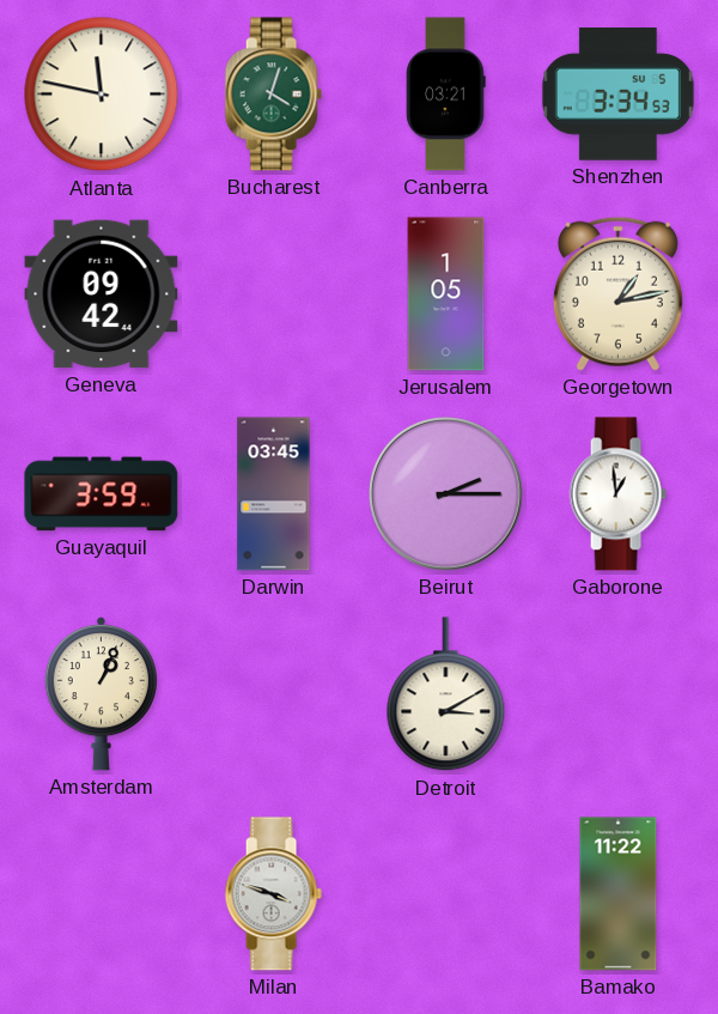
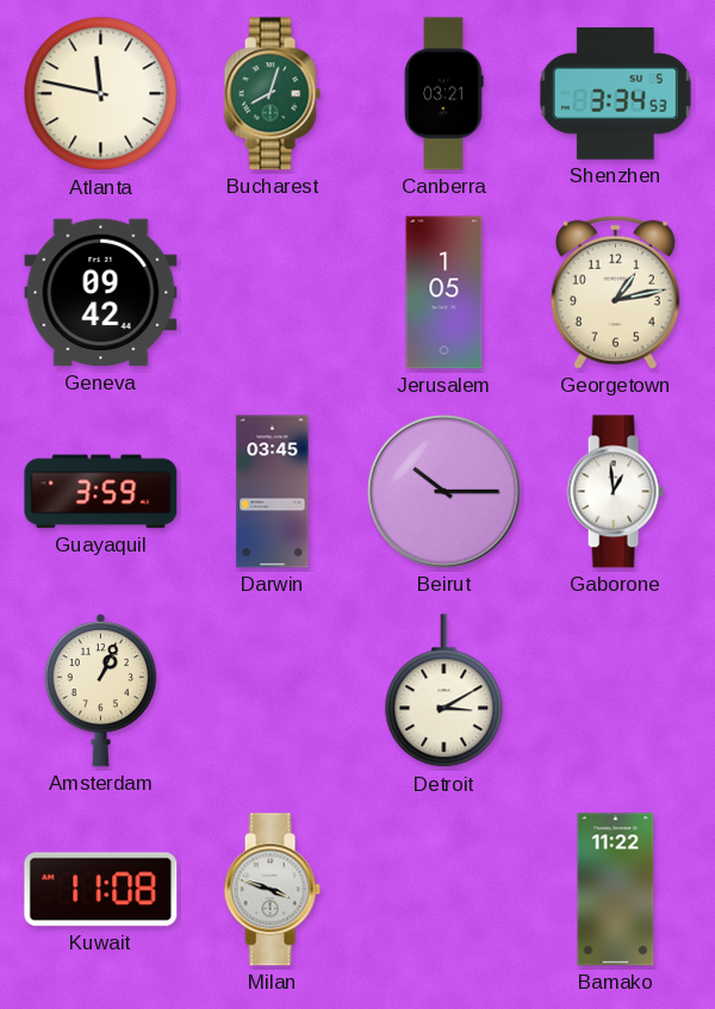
Bucharest: 4:03 -> 8:03
Beirut: 2:15 -> 10:15
Kuwait: none -> 11:08
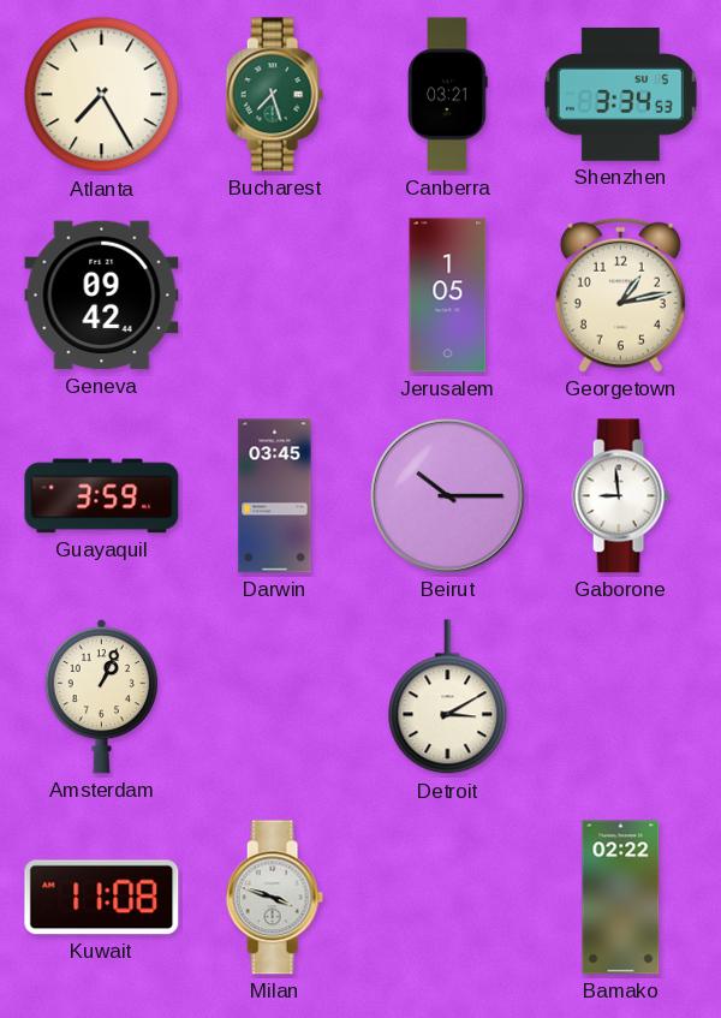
Atlanta: 11:47 -> 7:25
Bucharest: 8:03 -> 7:27
Gaborone: 12:59 -> 8:59
Bamako: 11:22 -> 02:22
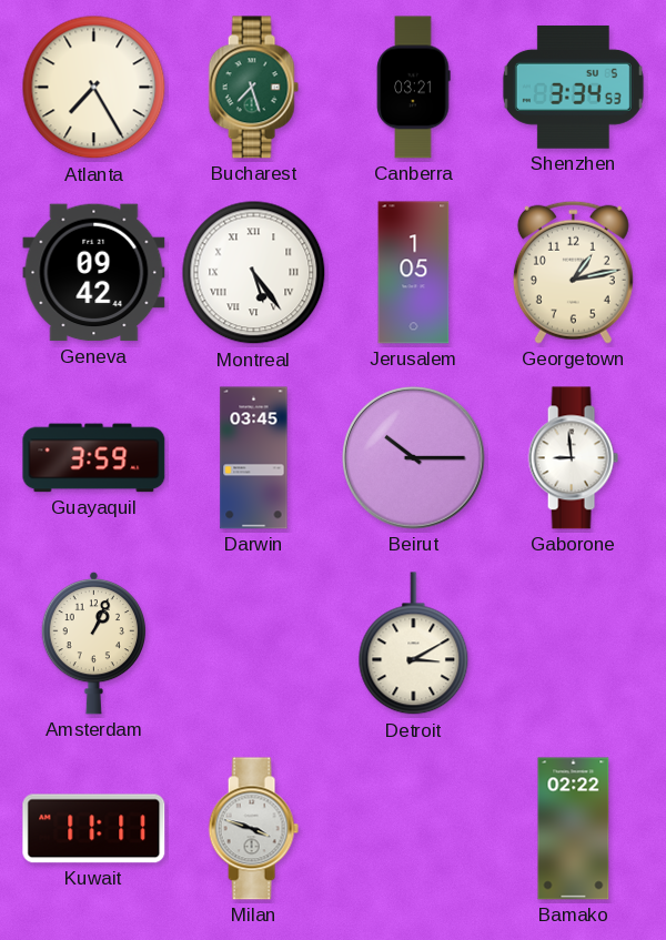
Montreal: none -> 5:24
Kuwait: 11:08 -> 11:11
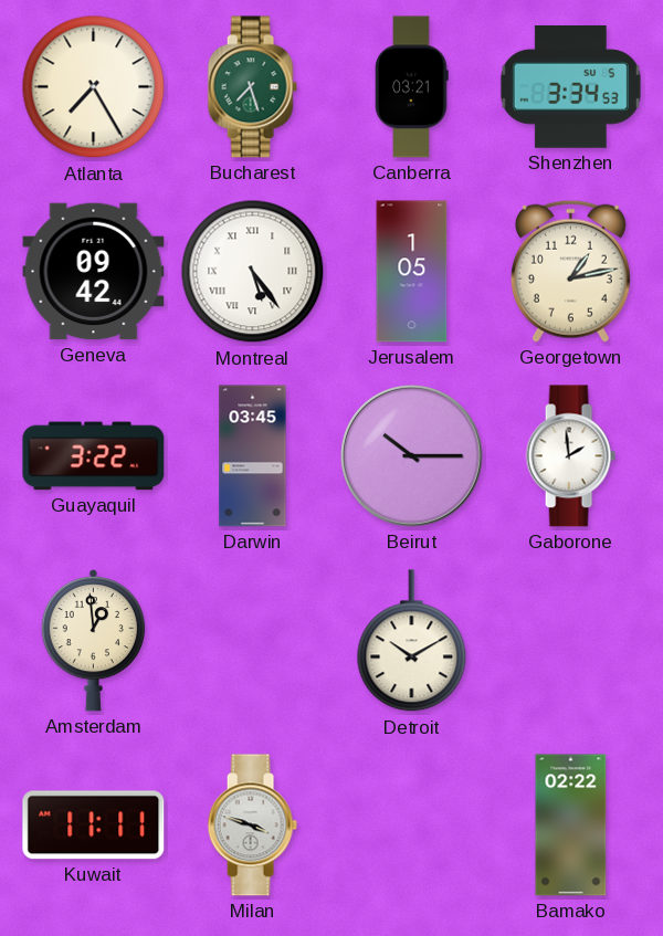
Guayaquil: 3:59 -> 3:22
Gaborone: 8:59 -> 1:59
Amsterdam: 1:04 -> 12:59
Detroit: 3:10 -> 10:10
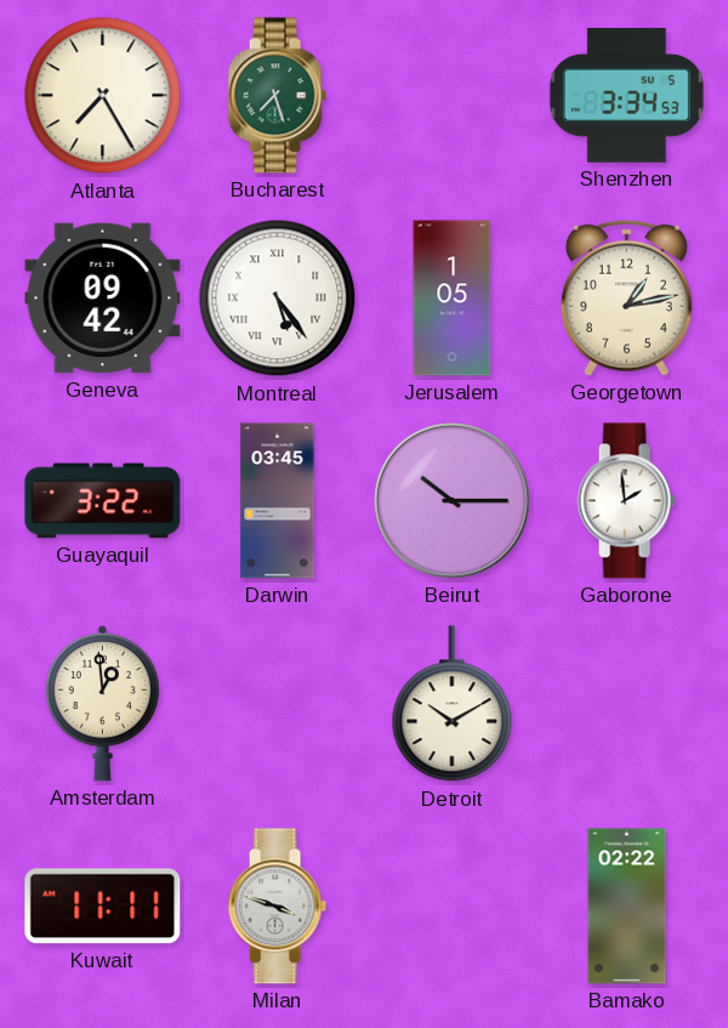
Canberra: 03:21 -> none
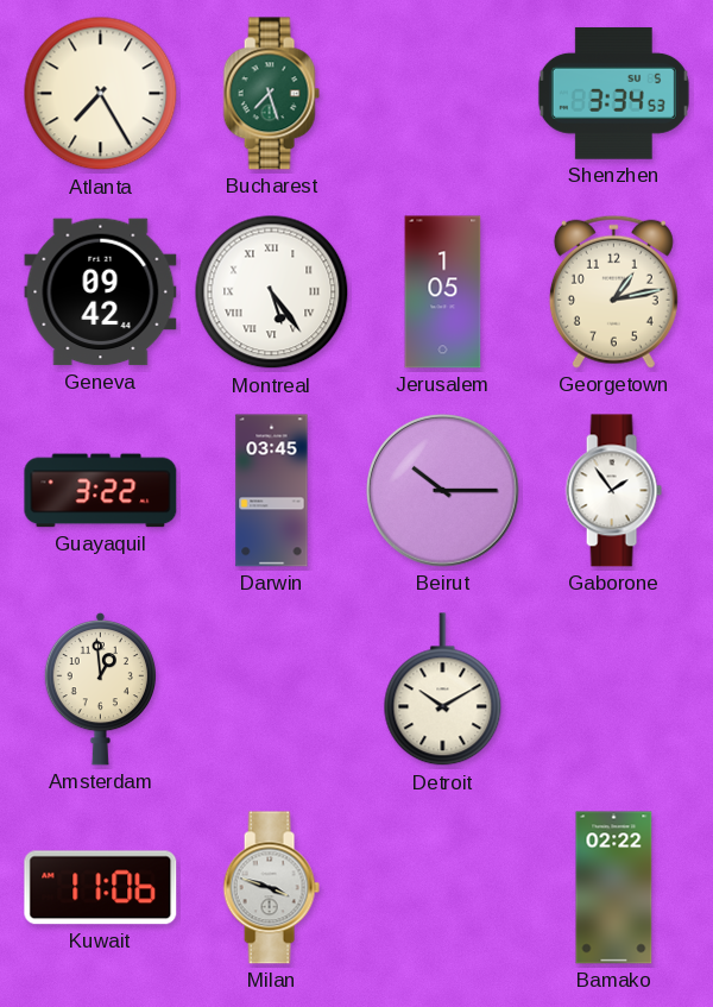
Gaborone: 1:59 -> 1:54
Kuwait: 11:11 -> 11:06
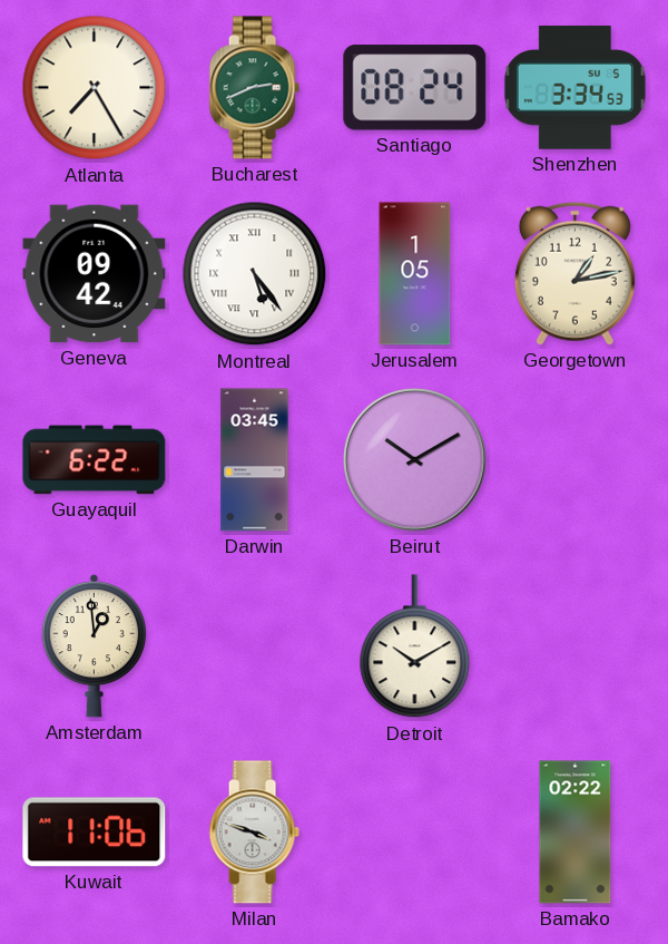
Bucharest: 7:27 -> 2:41
Santiago: none -> 08:24
Guayaquil: 3:22 -> 6:22
Beirut: 10:15 -> 10:10
Gaborone: 1:54 -> none
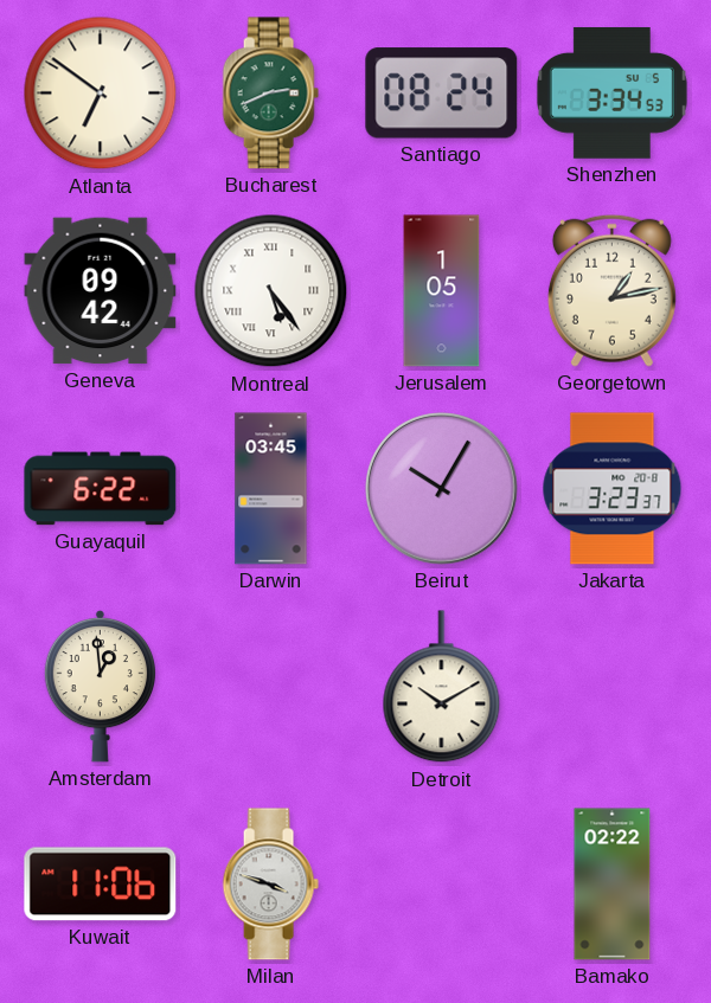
Atlanta: 7:25 -> 6:51
Beirut: 10:10 -> 10:05
Jakarta: none -> 3:23
